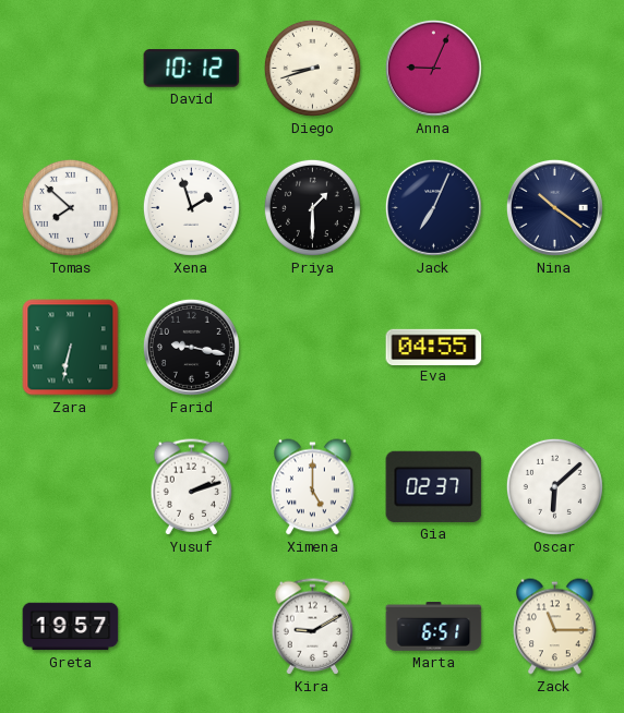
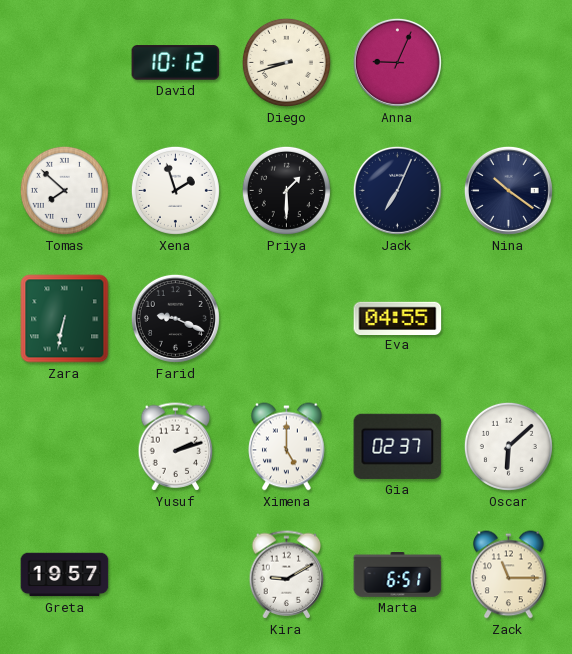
Farid: 9:17 -> 9:19
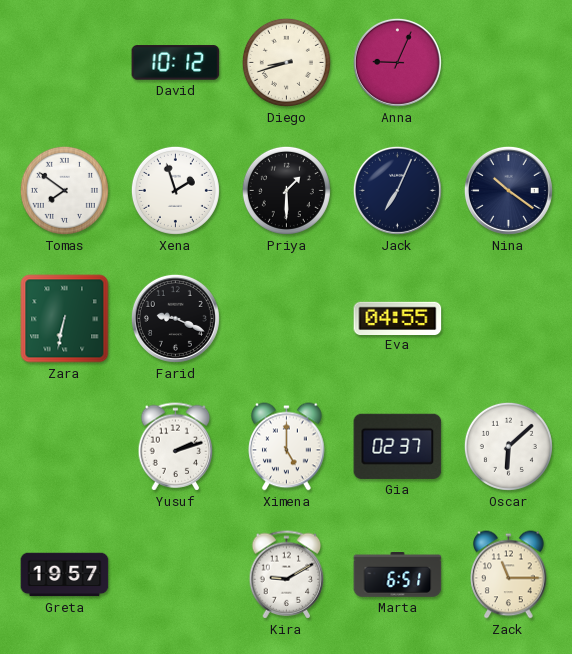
Tomas: 7:52 -> 7:51
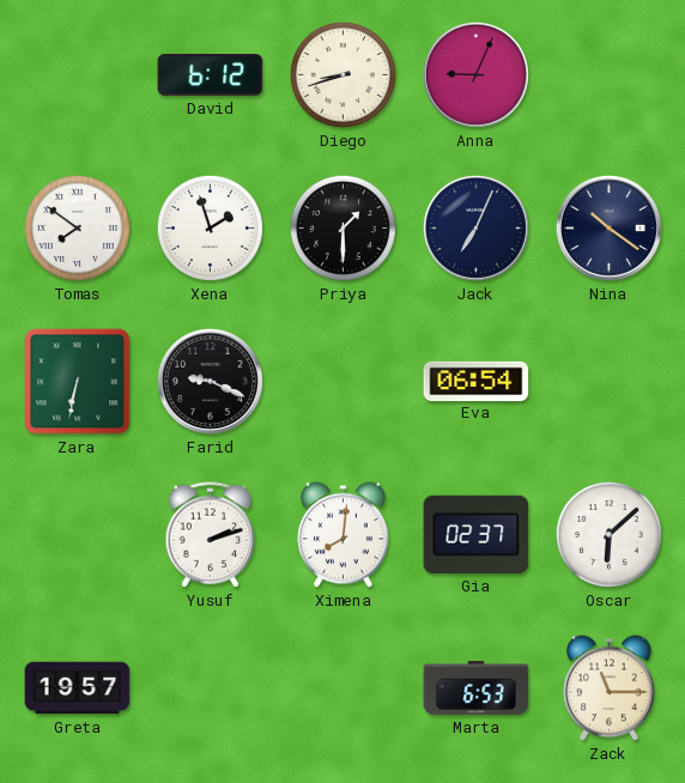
David: 10:12 -> 6:12
Eva: 04:55 -> 06:54
Ximena: 5:00 -> 8:01
Kira: 9:10 -> none
Marta: 6:51 -> 6:53
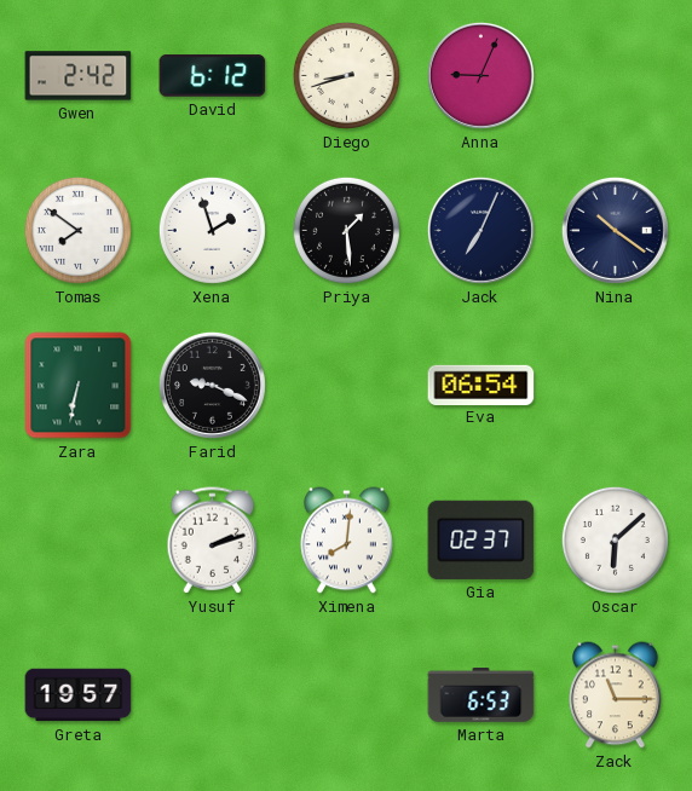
Gwen: none -> 2:42
Priya: 1:30 -> 1:29
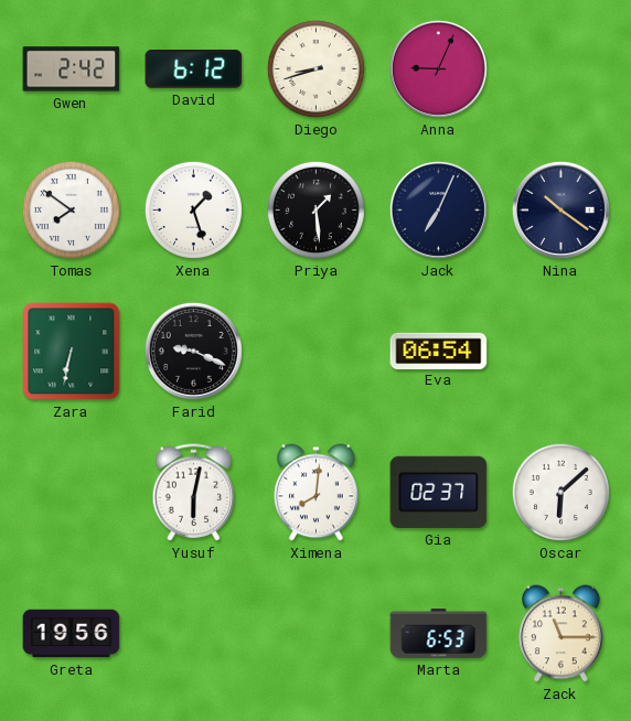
Xena: 1:57 -> 1:27
Yusuf: 2:12 -> 6:02
Greta: 19:57 -> 19:56
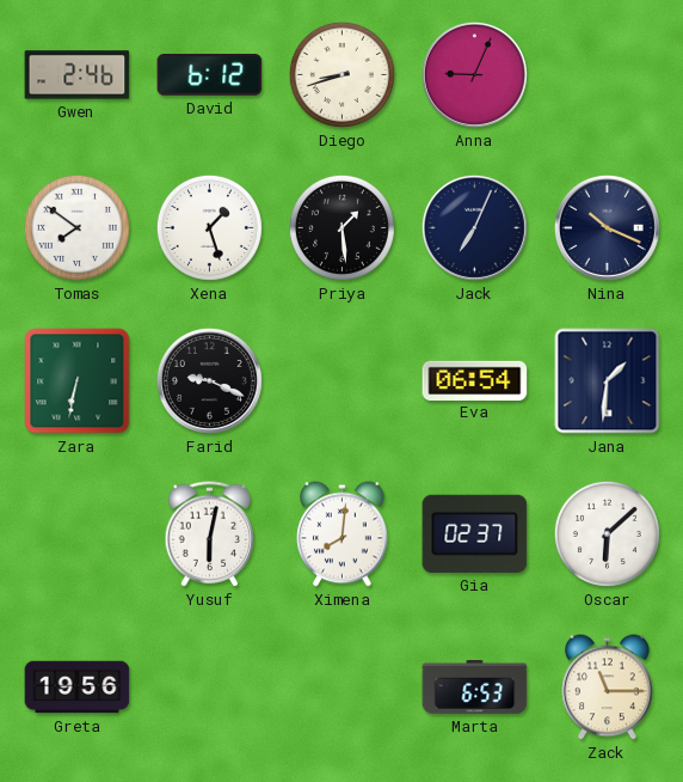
Gwen: 2:42 -> 2:46
Nina: 10:21 -> 10:19
Jana: none -> 1:31
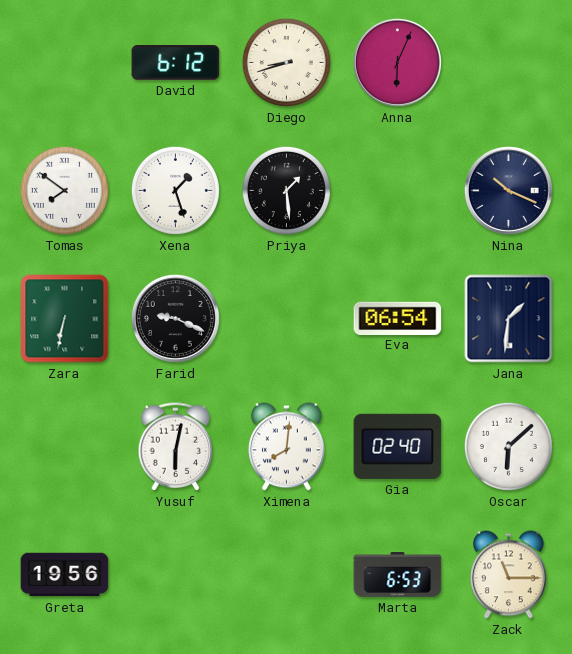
Gwen: 2:46 -> none
Anna: 9:04 -> 6:04
Jack: 7:04 -> none
Gia: 02:37 -> 02:40
